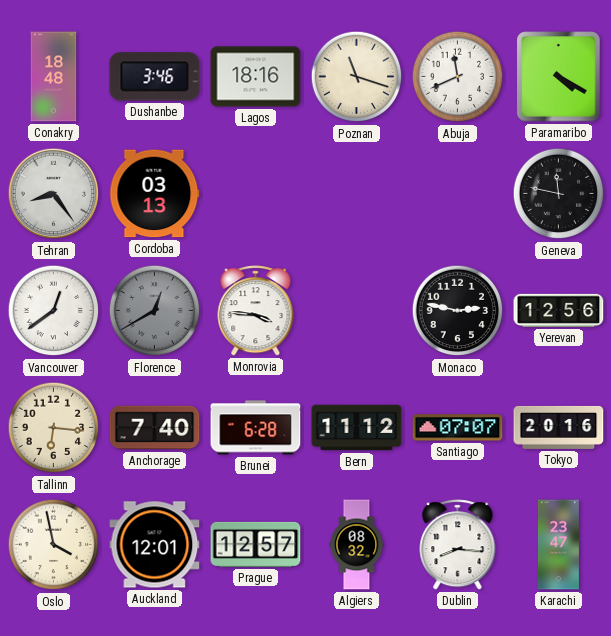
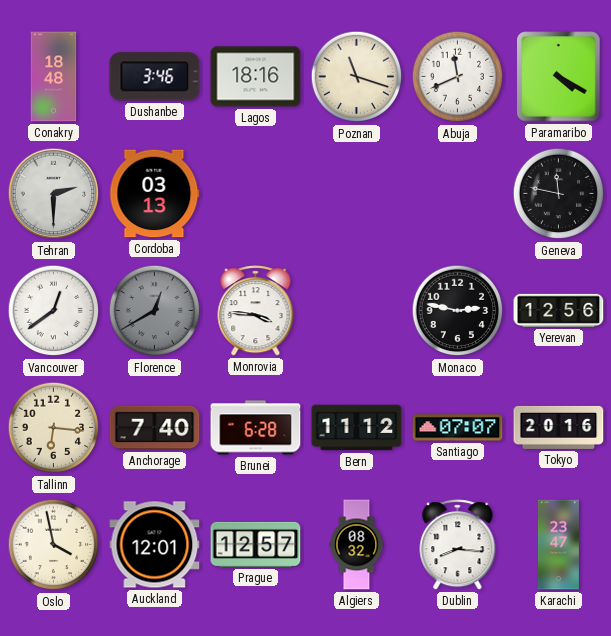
Tehran: 8:24 -> 2:30
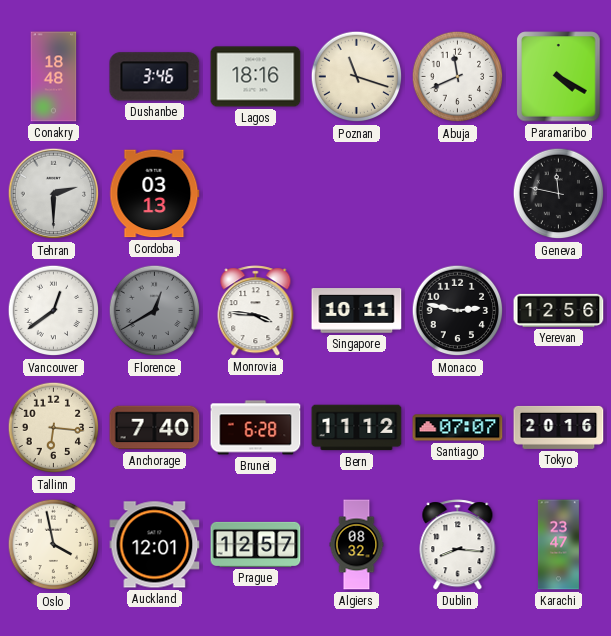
Singapore: none -> 10:11
